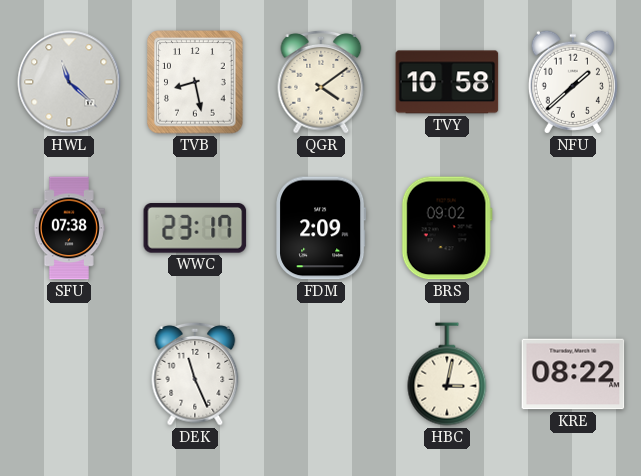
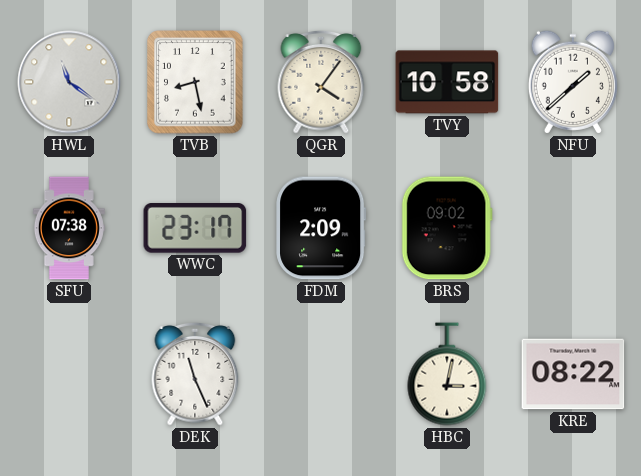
HWL: 11:22 -> 11:21
QGR: 4:09 -> 4:06
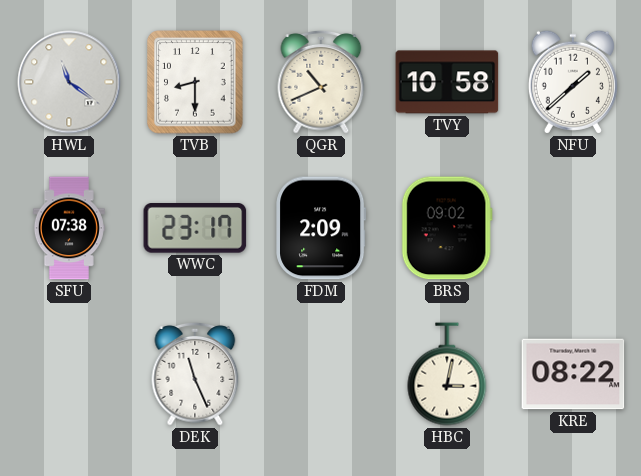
TVB: 8:28 -> 8:30
QGR: 4:06 -> 10:41
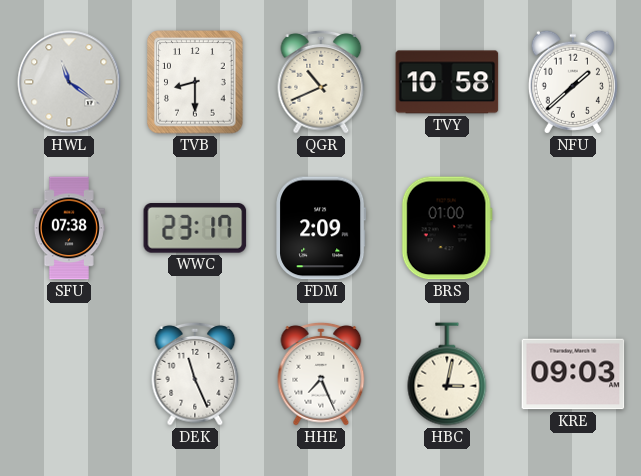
BRS: 09:02 -> 01:00
HHE: none -> 7:26
KRE: 08:22 -> 09:03
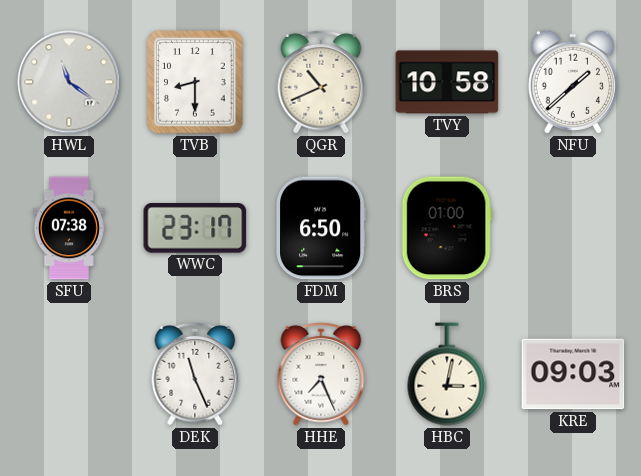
FDM: 2:09 -> 6:50
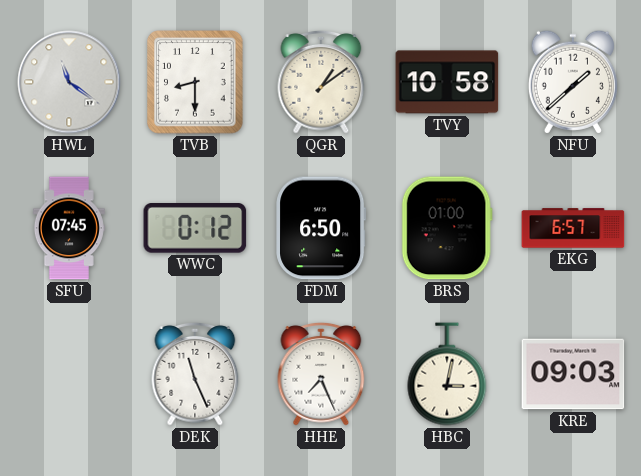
QGR: 10:41 -> 1:09
SFU: 07:38 -> 07:45
WWC: 23:17 -> 0:12
EKG: none -> 6:57
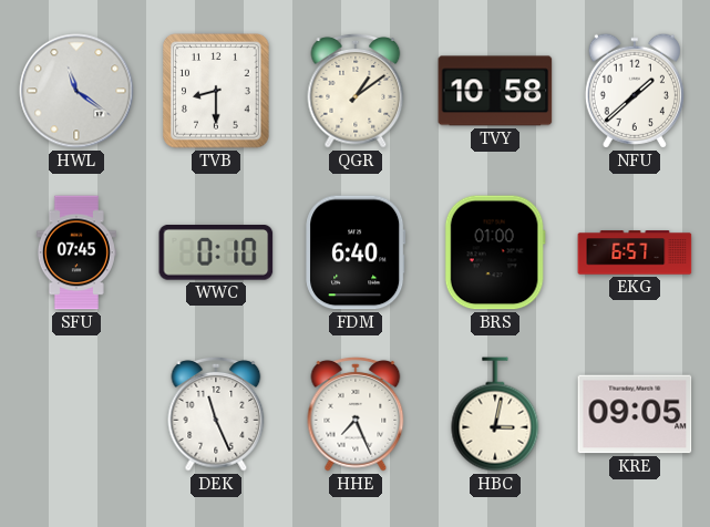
WWC: 0:12 -> 0:10
FDM: 6:50 -> 6:40
KRE: 09:03 -> 09:05
